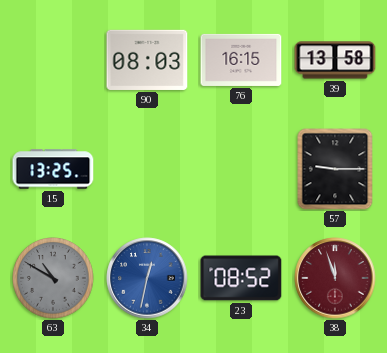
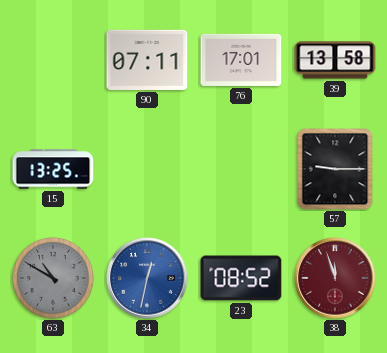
90: 08:03 -> 07:11
76: 16:15 -> 17:01
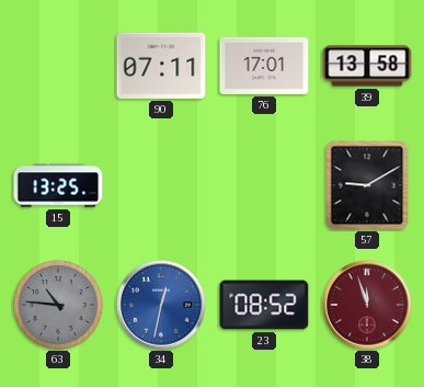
57: 9:15 -> 9:10
63: 10:50 -> 10:46
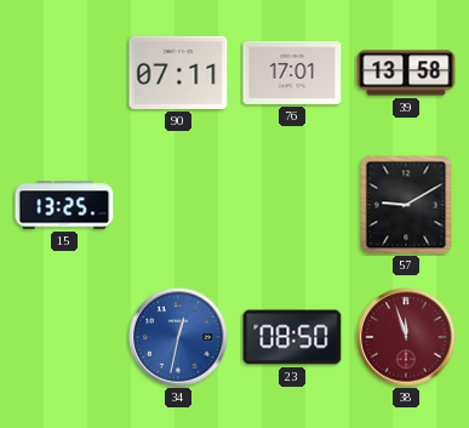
63: 10:46 -> none
23: 08:52 -> 08:50
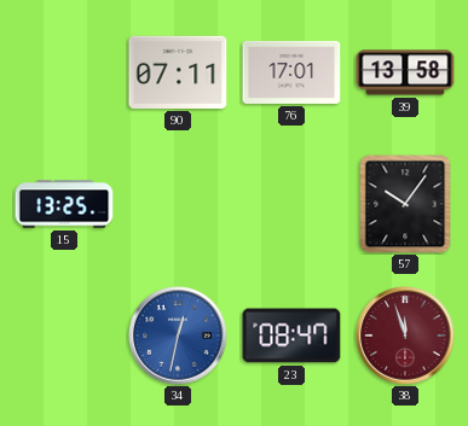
57: 9:10 -> 10:06
23: 08:50 -> 08:47
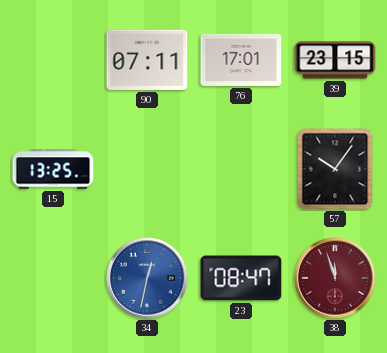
39: 13:58 -> 23:15
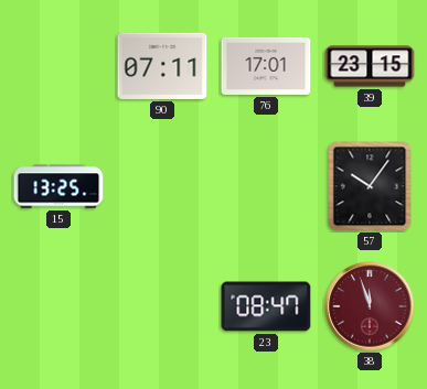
34: 12:32 -> none
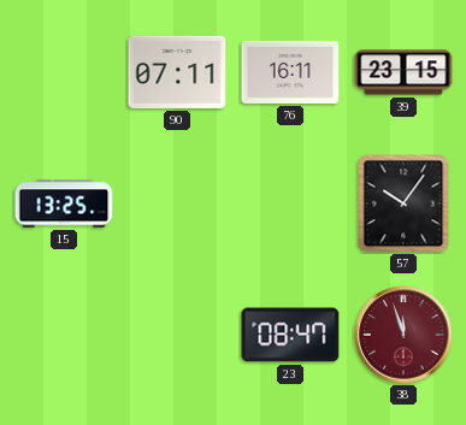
76: 17:01 -> 16:11
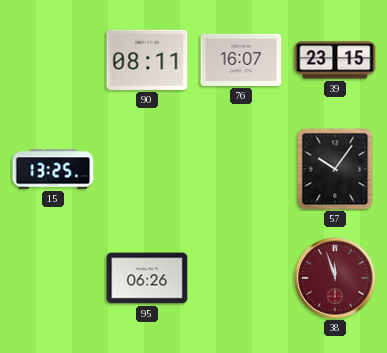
90: 07:11 -> 08:11
76: 16:11 -> 16:07
95: none -> 06:26
23: 08:47 -> none
